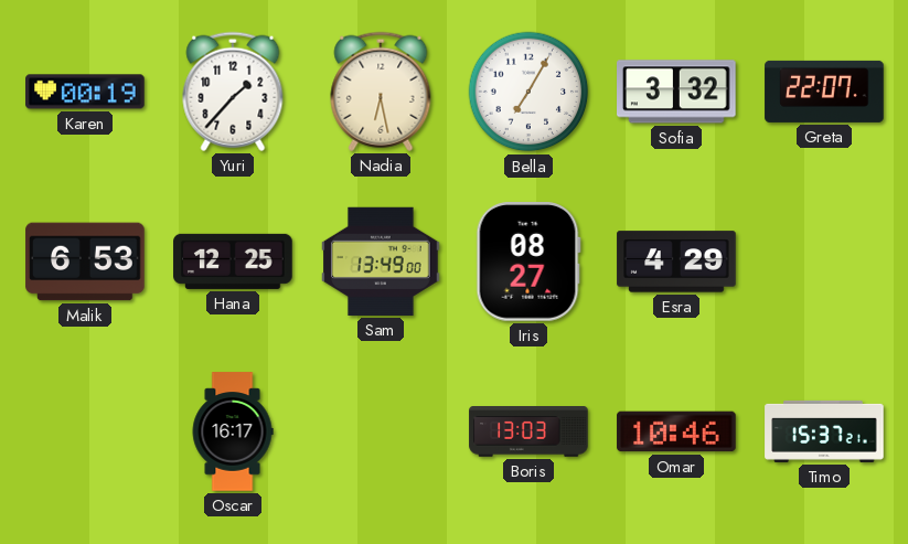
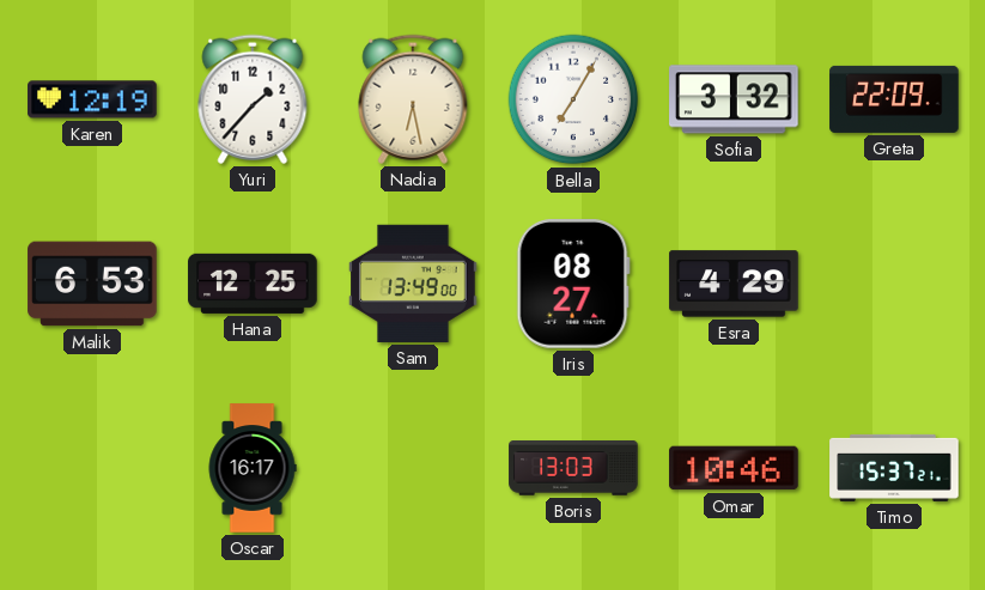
Karen: 00:19 -> 12:19
Greta: 22:07 -> 22:09
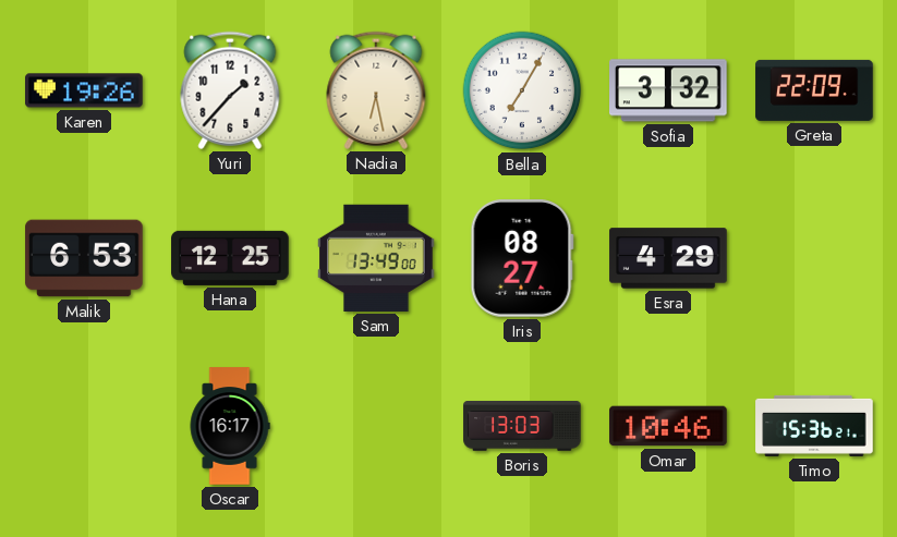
Karen: 12:19 -> 19:26
Timo: 15:37 -> 15:36
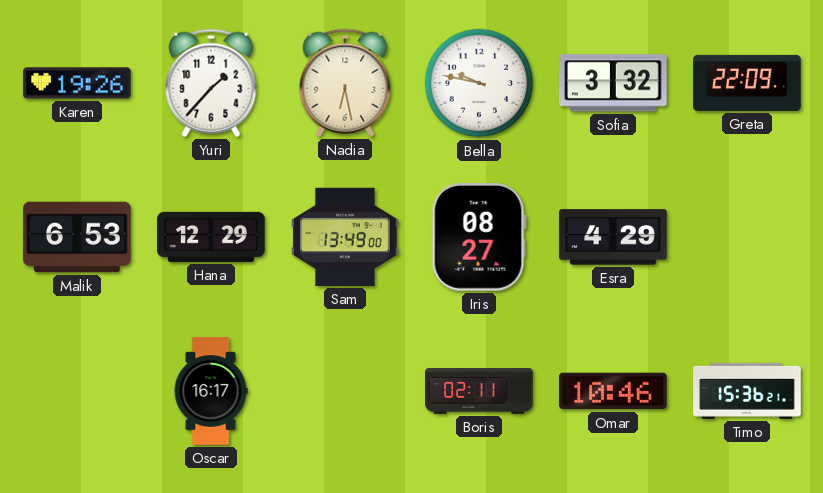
Bella: 7:05 -> 9:47
Hana: 12:25 -> 12:29
Boris: 13:03 -> 02:11
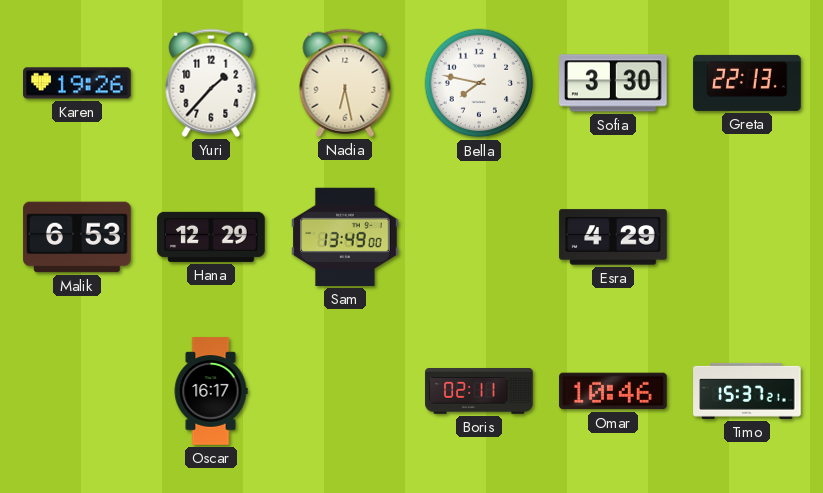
Bella: 9:47 -> 7:47
Sofia: 3:32 -> 3:30
Greta: 22:09 -> 22:13
Iris: 08:27 -> none
Timo: 15:36 -> 15:37
